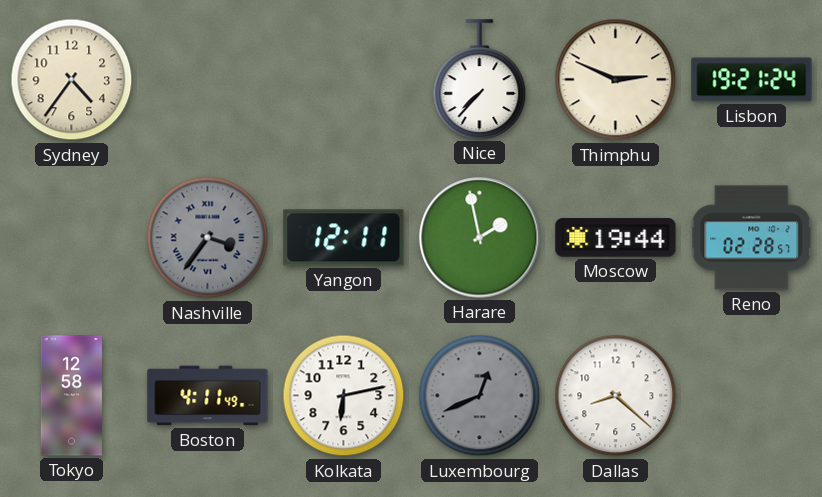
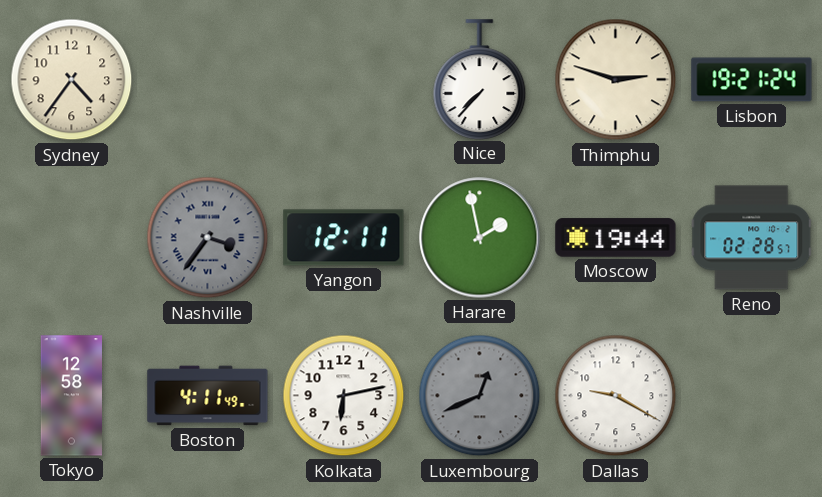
Thimphu: 2:49 -> 2:48
Dallas: 8:22 -> 9:20
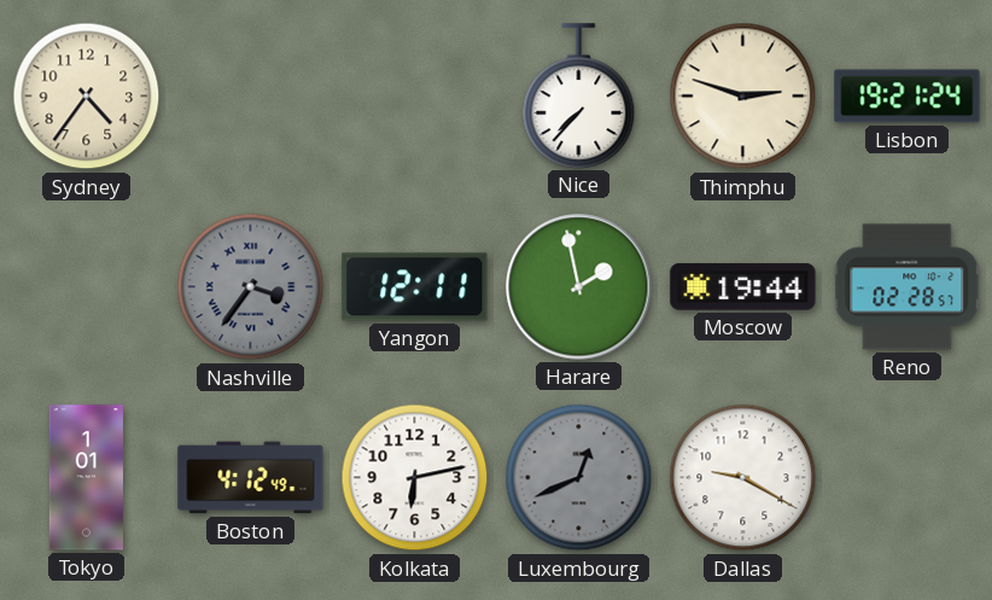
Tokyo: 12:58 -> 1:01
Boston: 4:11 -> 4:12
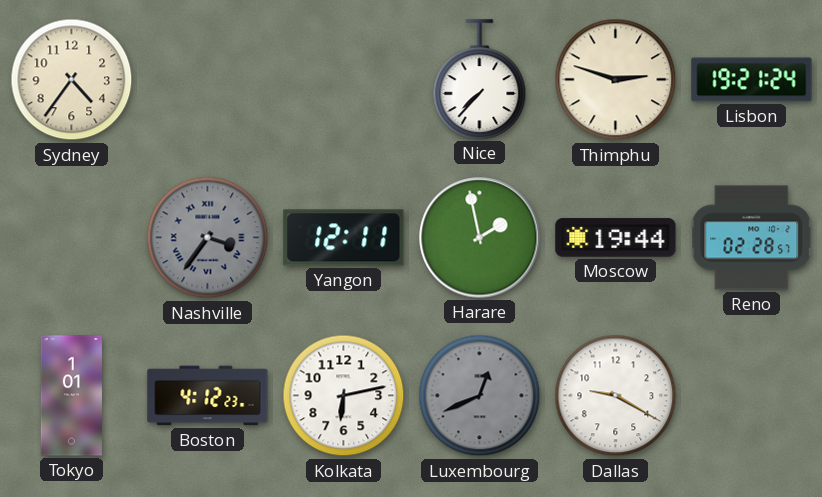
Boston: 4:12:49 -> 4:12:23
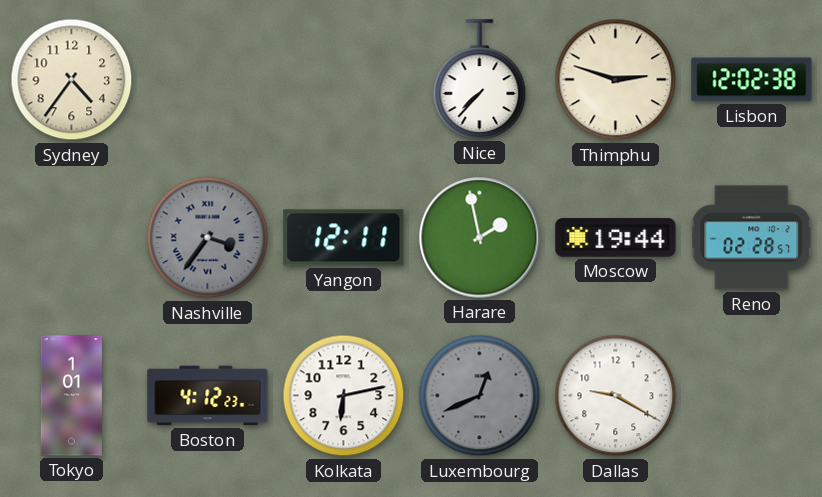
Lisbon: 19:21 -> 12:02
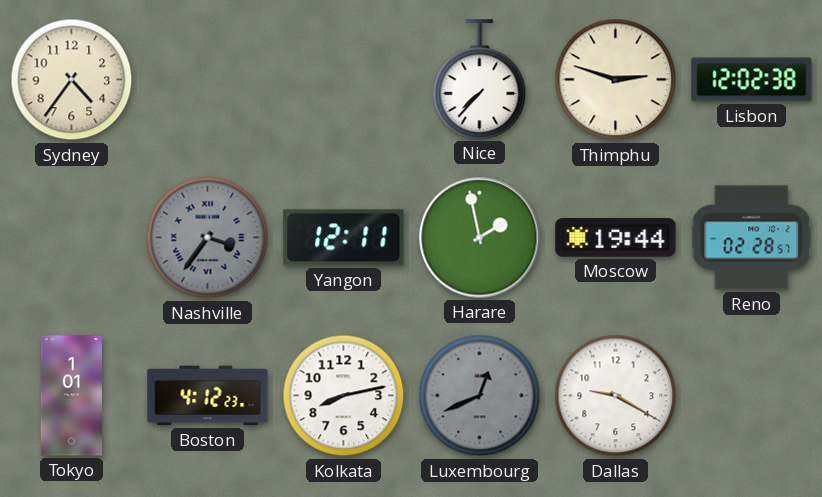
Kolkata: 6:13 -> 8:13
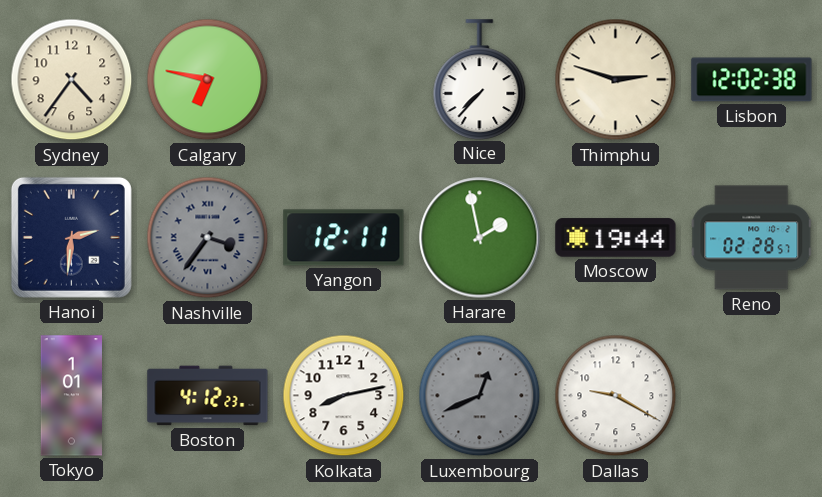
Calgary: none -> 6:47
Hanoi: none -> 2:31
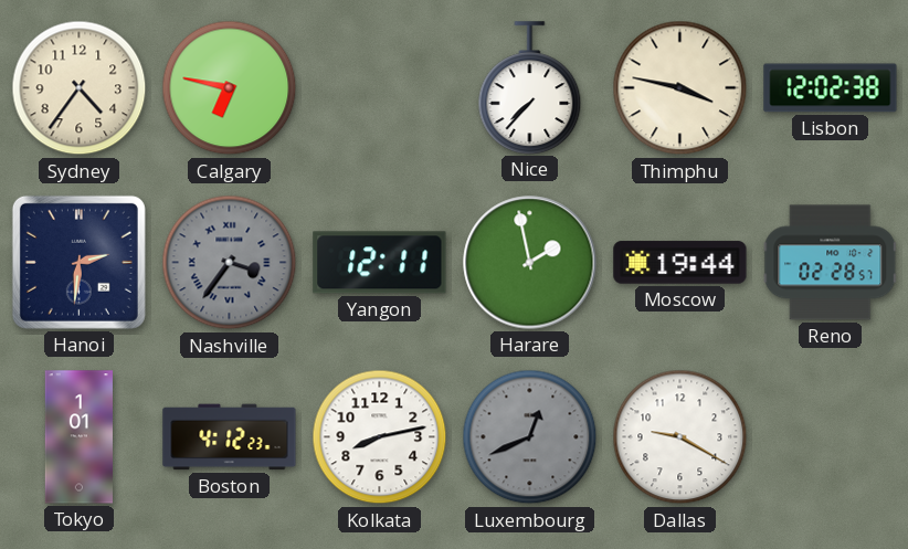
Thimphu: 2:48 -> 3:47
